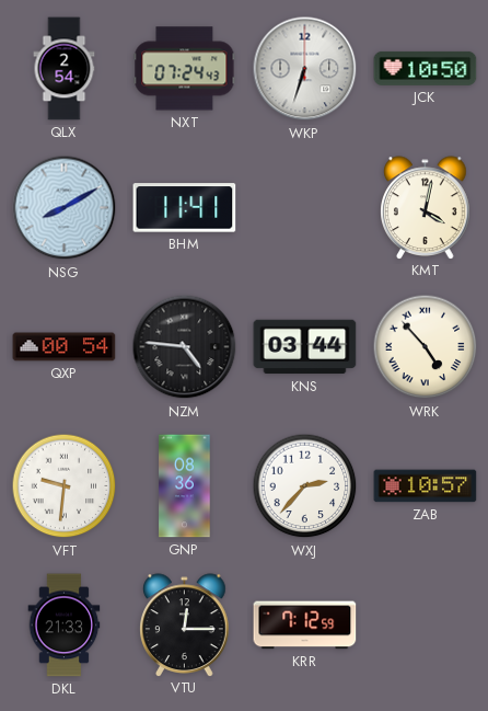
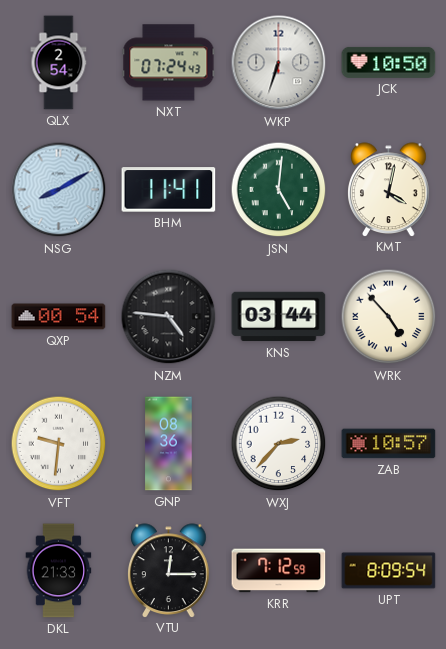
JSN: none -> 5:01
UPT: none -> 8:09
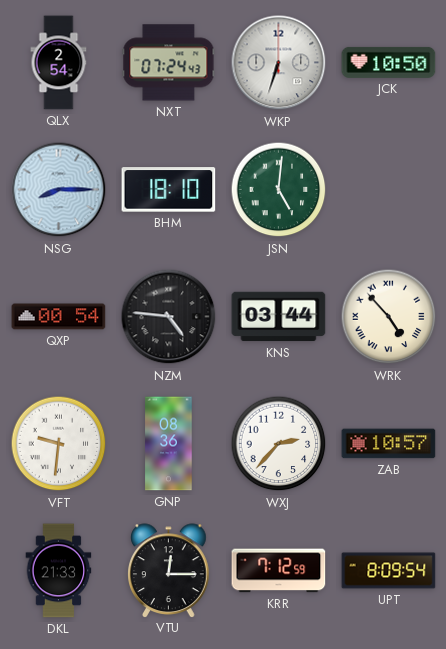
NSG: 8:10 -> 8:15
BHM: 11:41 -> 18:10
KMT: 4:02 -> none
